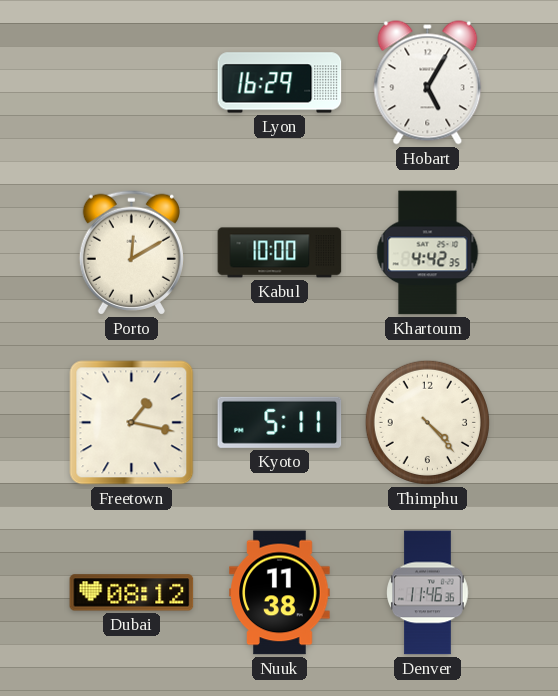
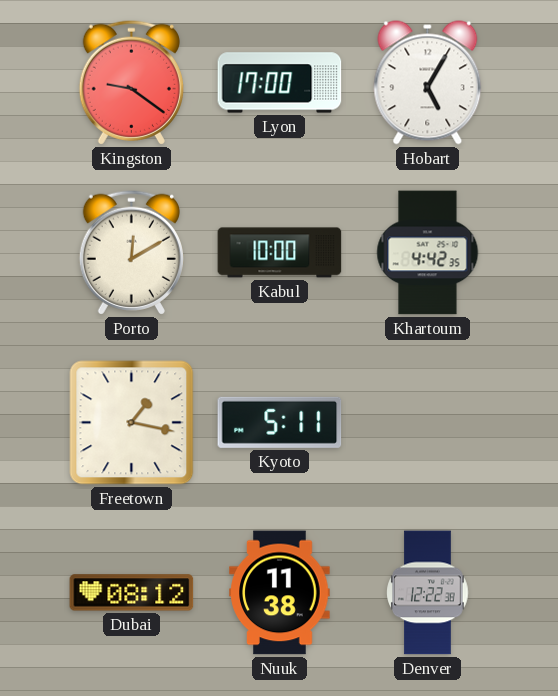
Kingston: none -> 9:21
Lyon: 16:29 -> 17:00
Thimphu: 4:23 -> none
Denver: 11:46 -> 12:22
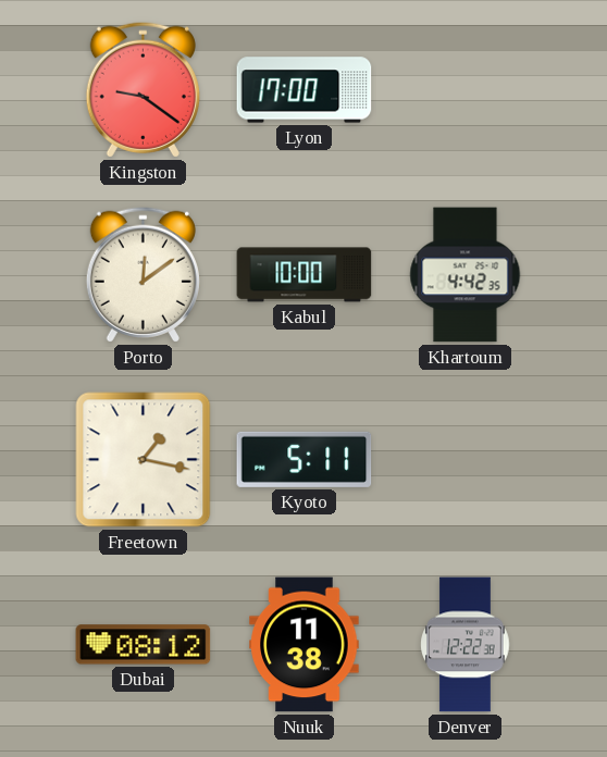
Hobart: 5:05 -> none
Porto: 12:10 -> 12:09
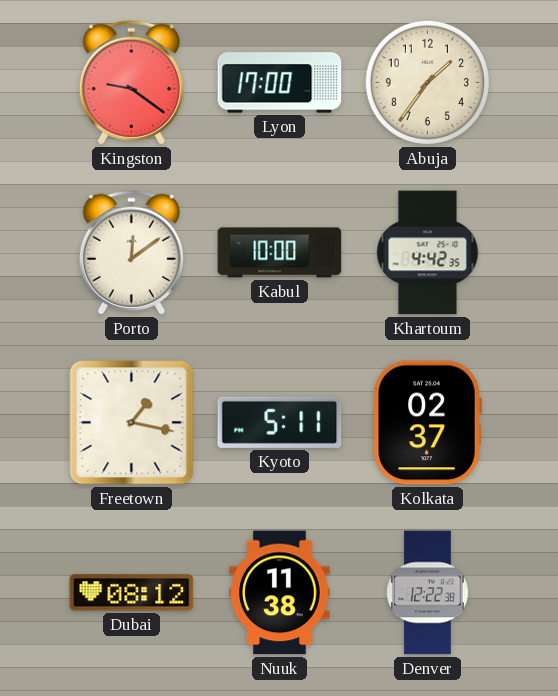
Abuja: none -> 1:36
Kolkata: none -> 02:37
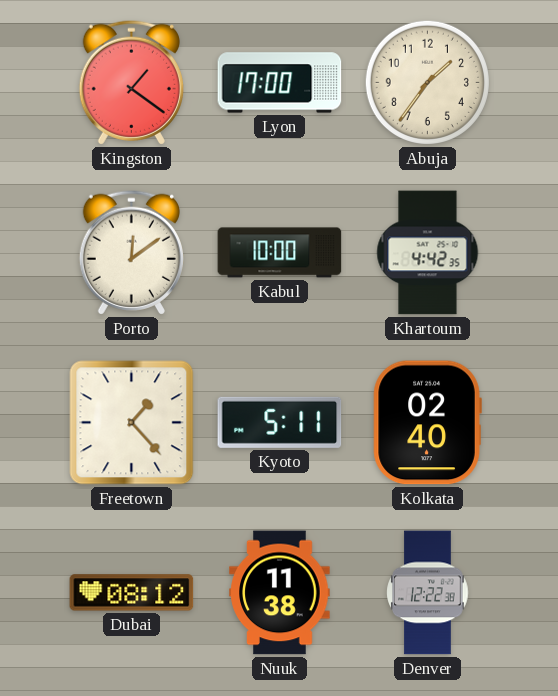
Kingston: 9:21 -> 1:21
Freetown: 1:17 -> 1:23
Kolkata: 02:37 -> 02:40
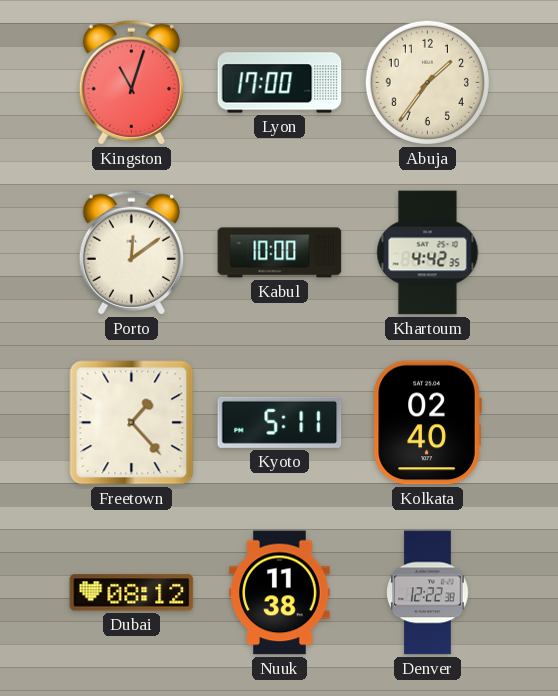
Kingston: 1:21 -> 11:03
